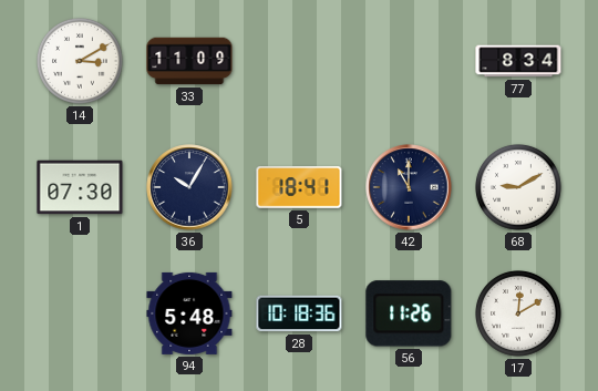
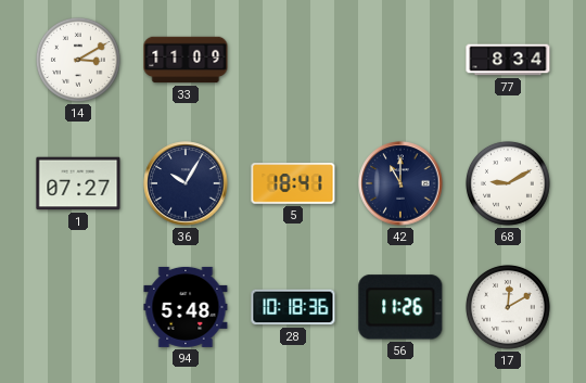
1: 07:30 -> 07:27
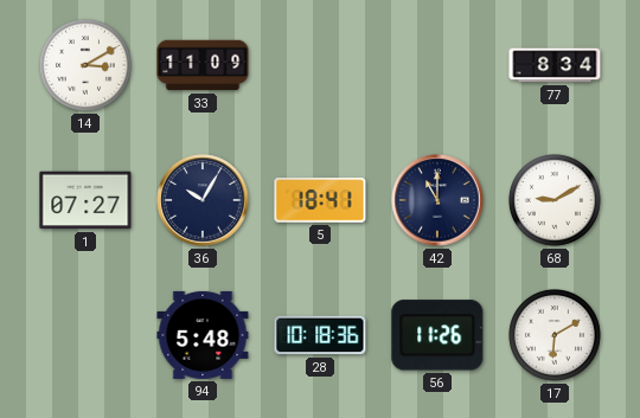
17: 12:10 -> 6:10
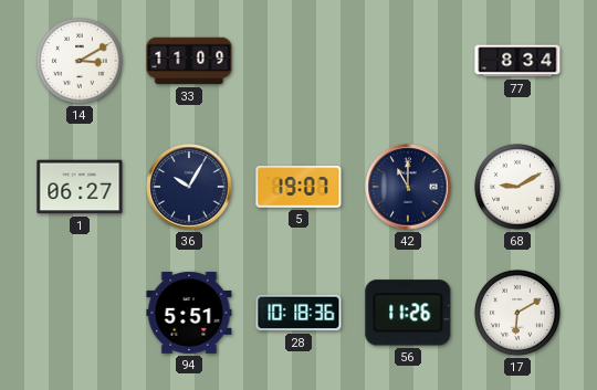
1: 07:27 -> 06:27
5: 18:41 -> 19:07
94: 5:48 -> 5:51
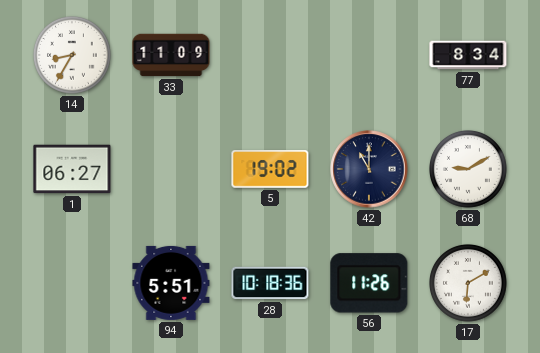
14: 3:10 -> 8:35
36: 10:05 -> none
5: 19:07 -> 19:02
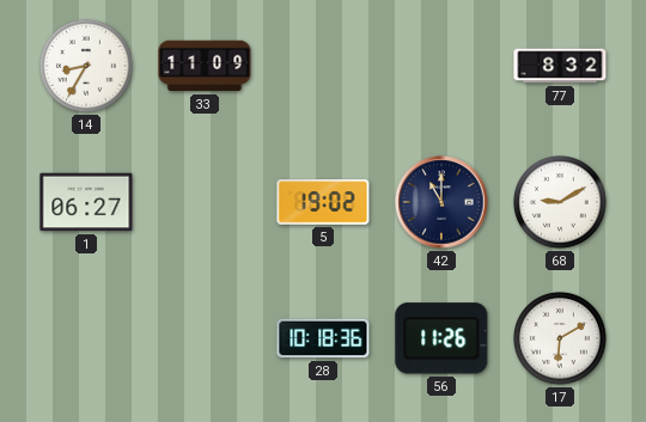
77: 8:34 -> 8:32
94: 5:51 -> none
